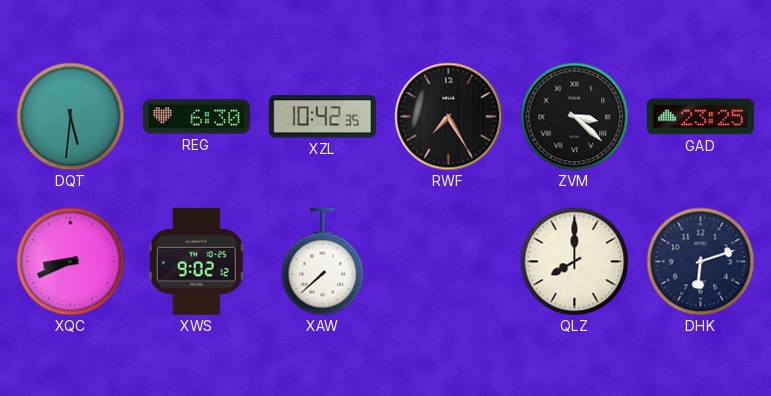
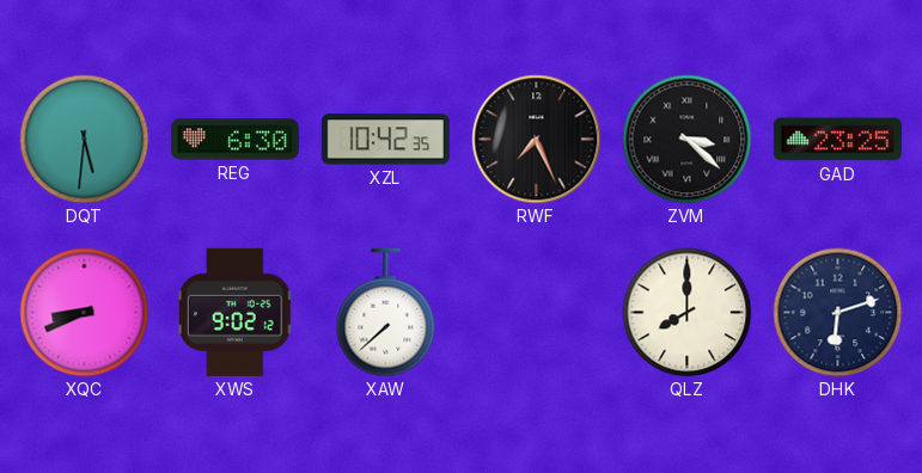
RWF: 7:25 -> 7:26
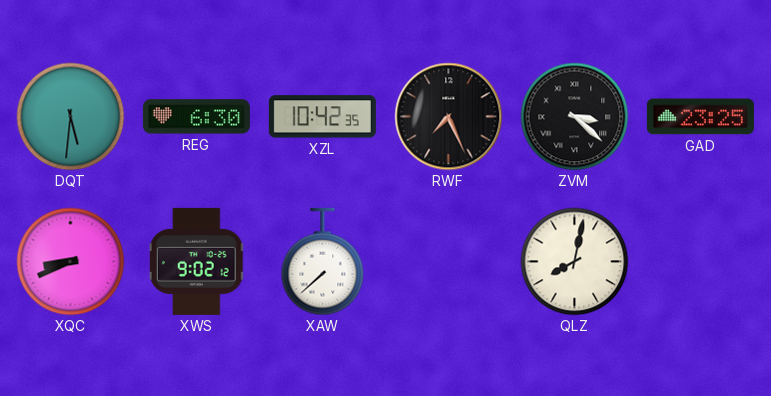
QLZ: 8:00 -> 8:02
DHK: 6:12 -> none
